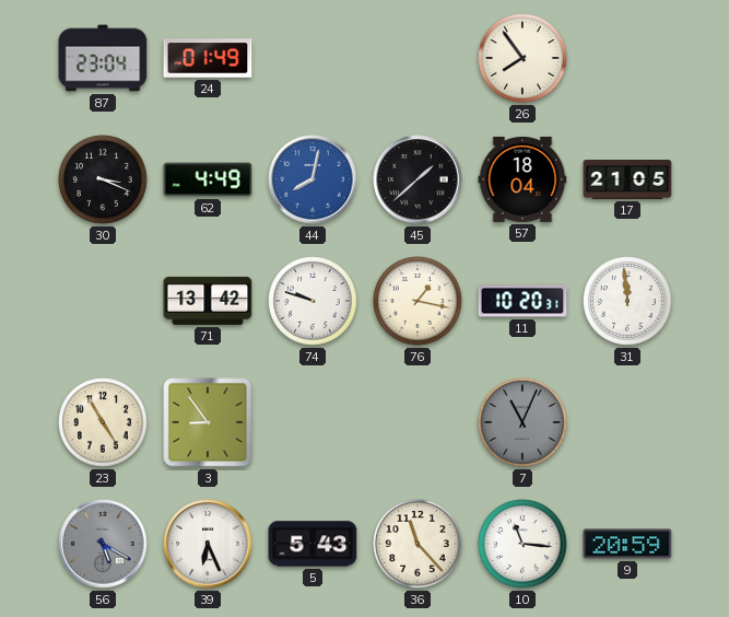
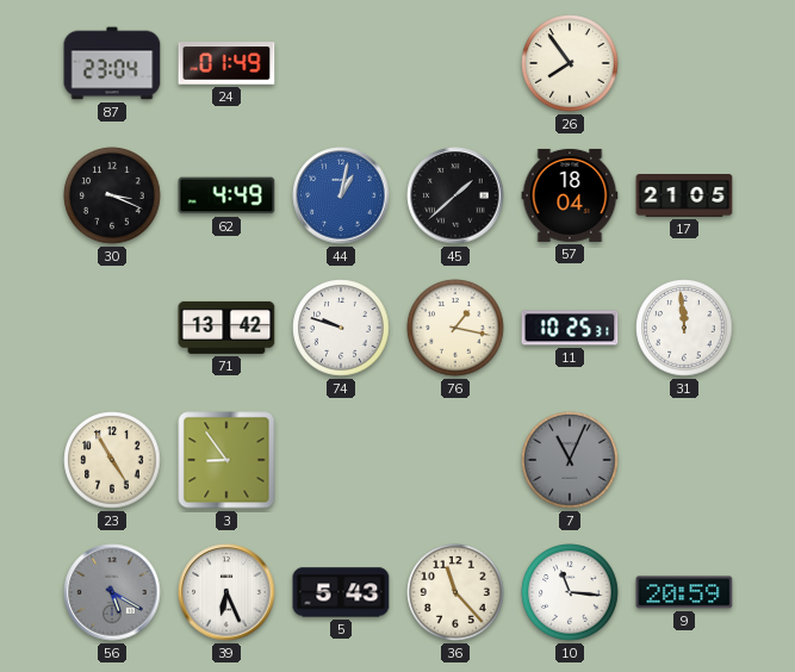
44: 8:02 -> 1:02
11: 10:20 -> 10:25
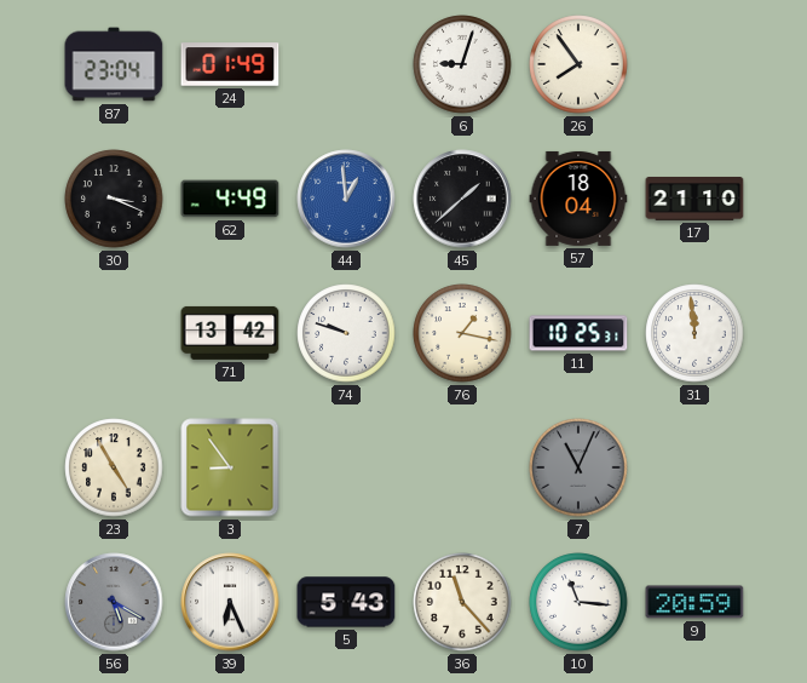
6: none -> 9:03
44: 1:02 -> 12:59
17: 21:05 -> 21:10
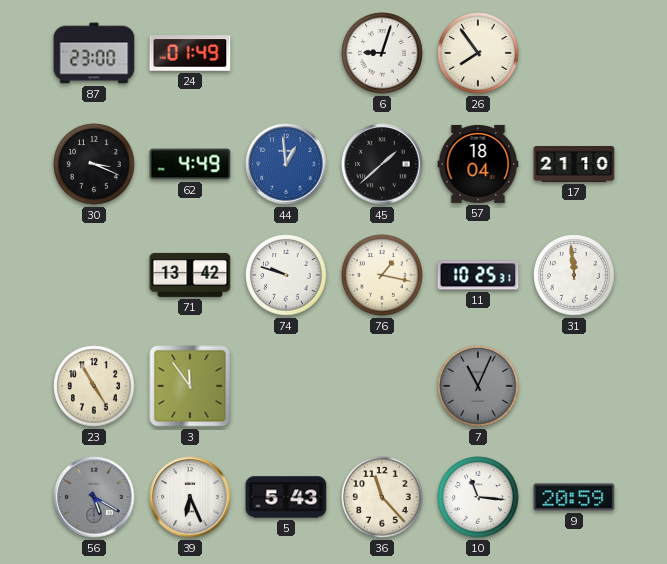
87: 23:04 -> 23:00
3: 8:54 -> 11:54
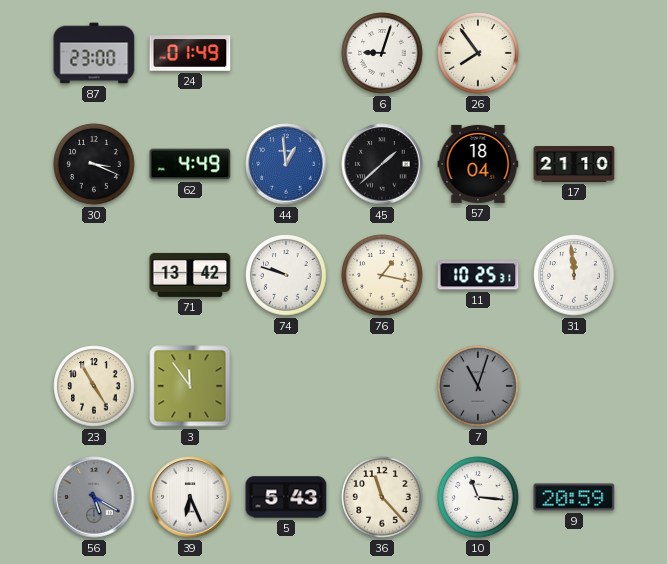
7: 11:04 -> 11:03
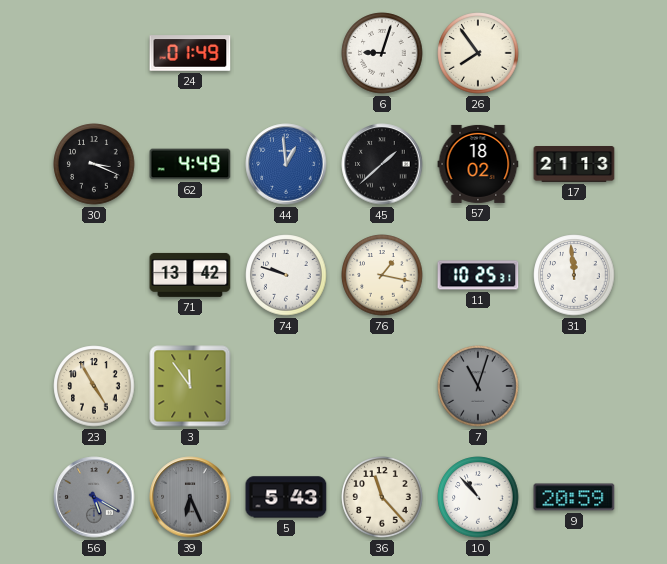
87: 23:00 -> none
57: 18:04 -> 18:02
17: 21:10 -> 21:13
39 dial: white -> grey
10: 11:16 -> 10:53
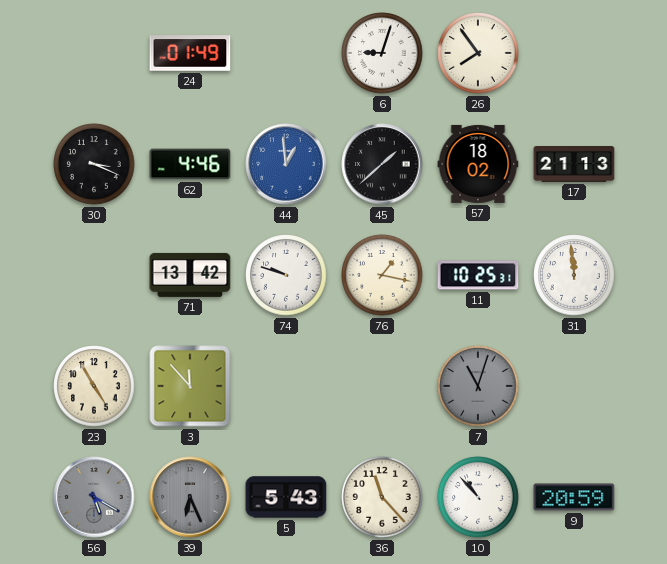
62: 4:49 -> 4:46
3: 11:54 -> 11:53
